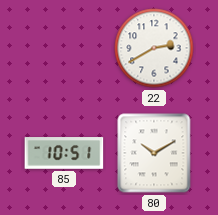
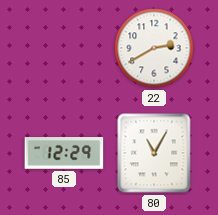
85: 10:51 -> 12:29
80: 10:10 -> 11:05
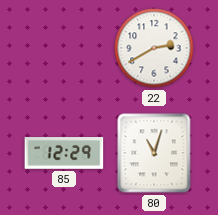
80: 11:05 -> 11:03
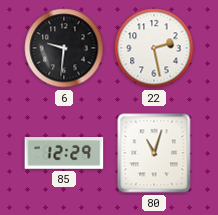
6: none -> 9:31
22: 2:40 -> 2:28
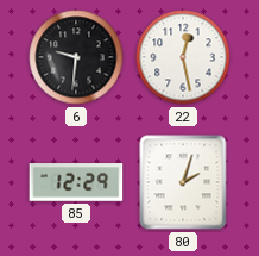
22: 2:28 -> 12:28
80: 11:03 -> 2:03
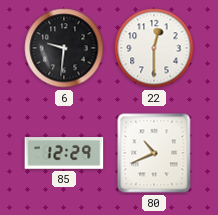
22: 12:28 -> 12:30
80: 2:03 -> 10:41
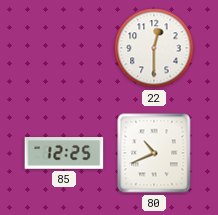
6: 9:31 -> none
85: 12:29 -> 12:25
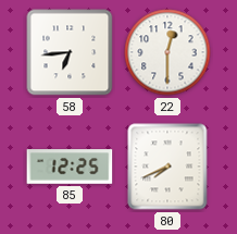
58: none -> 6:44
80: 10:41 -> 7:41
